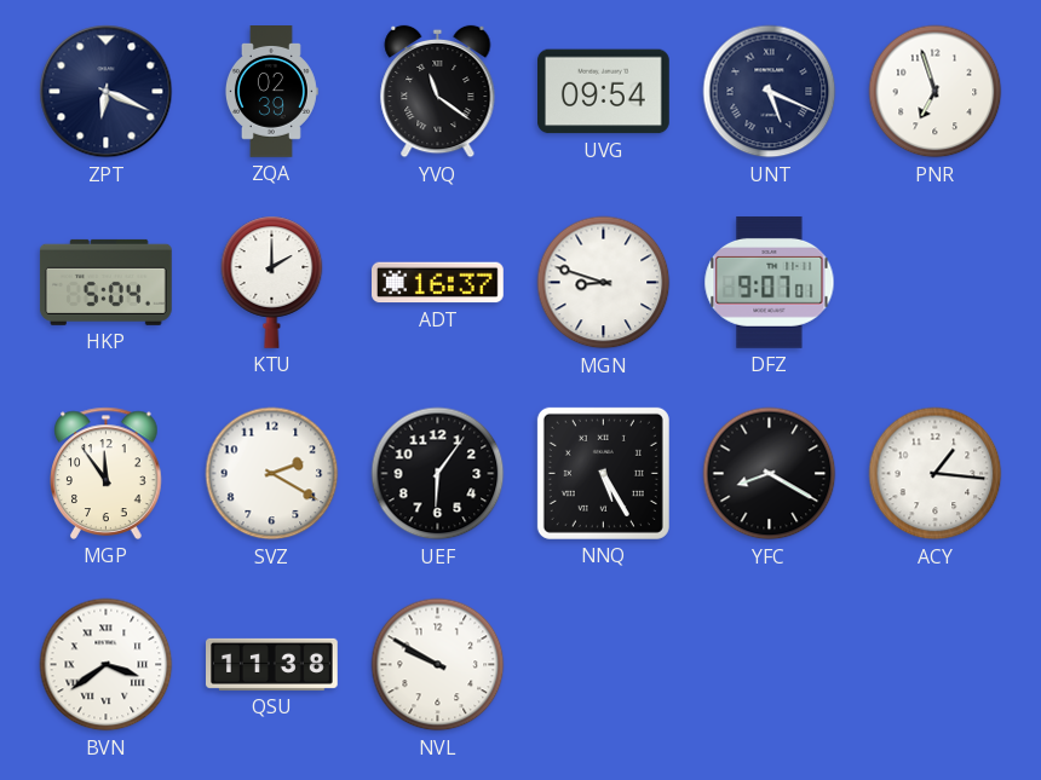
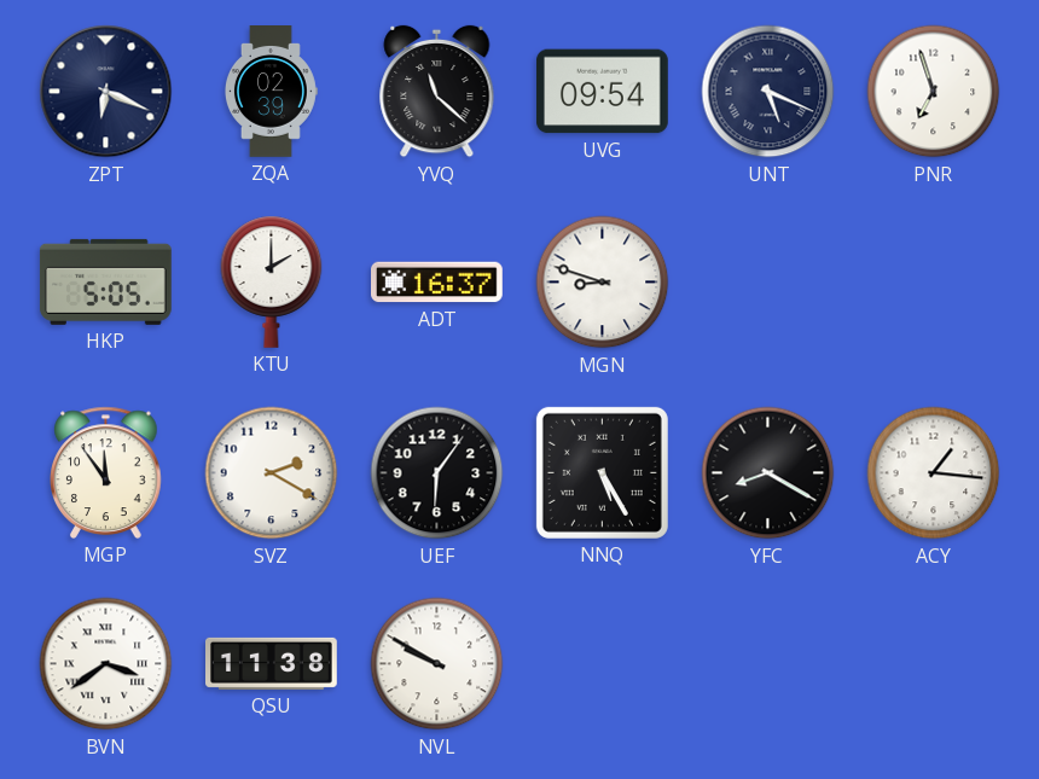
YVQ: 11:21 -> 11:22
HKP: 5:04 -> 5:05
DFZ: 9:07 -> none
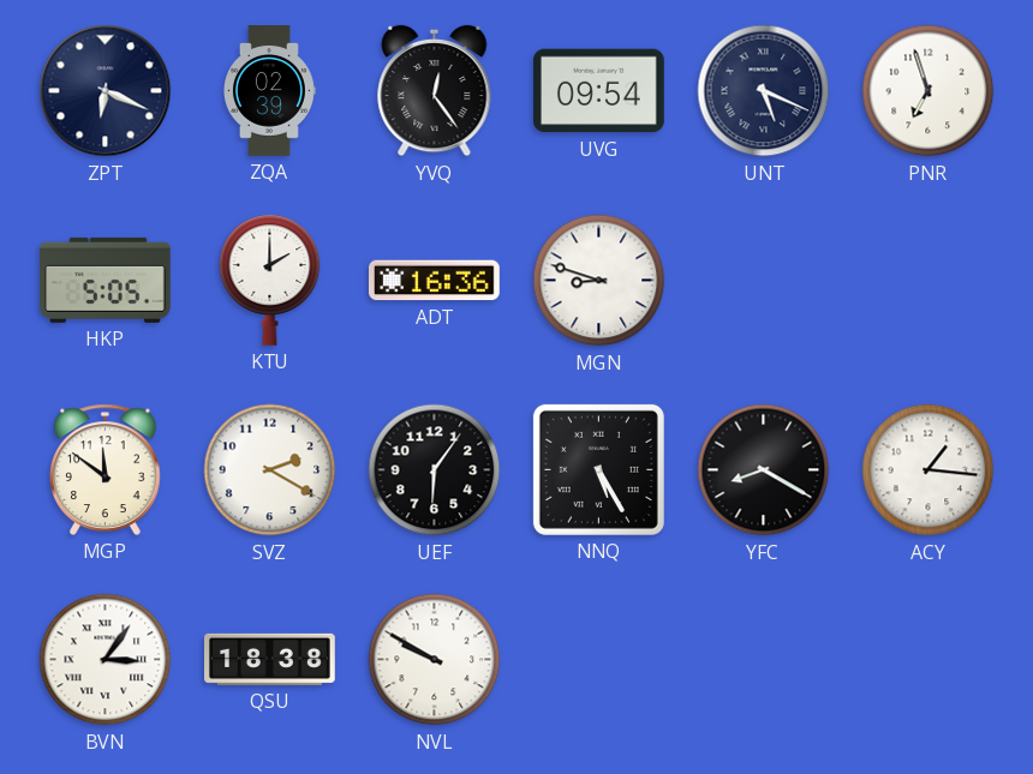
YVQ: 11:22 -> 12:24
ADT: 16:37 -> 16:36
MGP: 11:54 -> 11:51
BVN: 3:39 -> 3:06
QSU: 11:38 -> 18:38
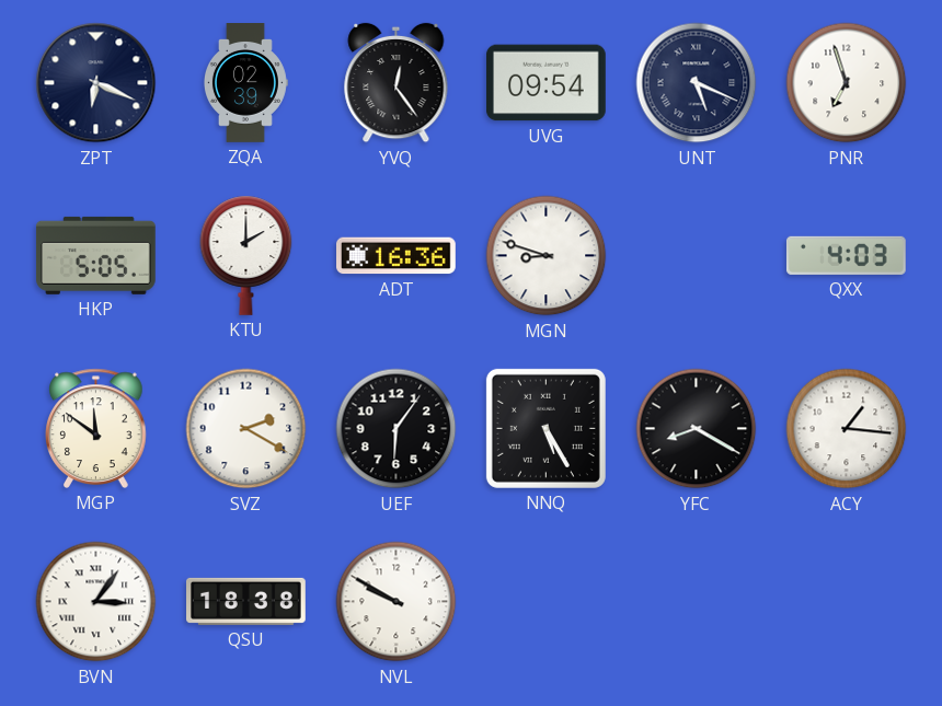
QXX: none -> 4:03
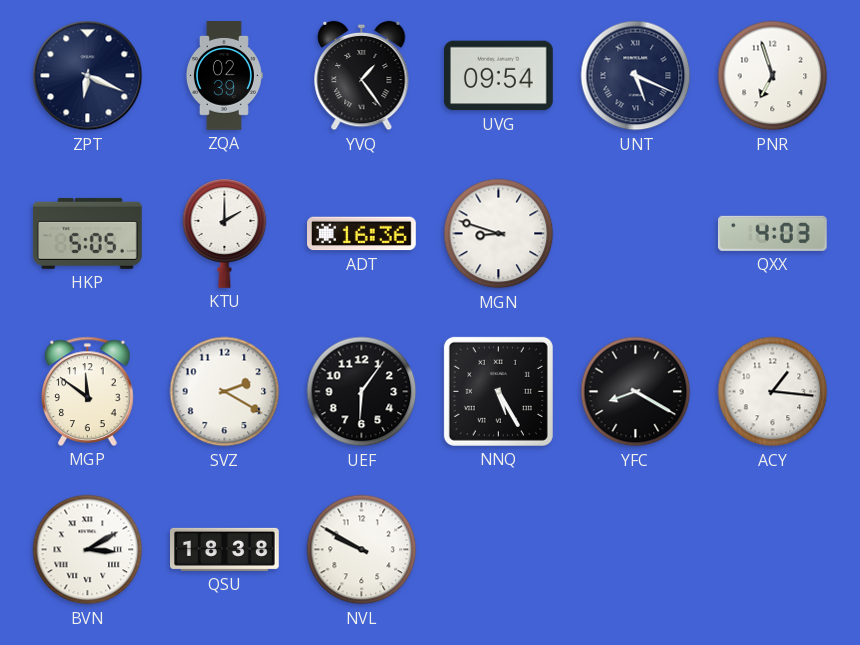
YVQ: 12:24 -> 1:24
BVN: 3:06 -> 3:10
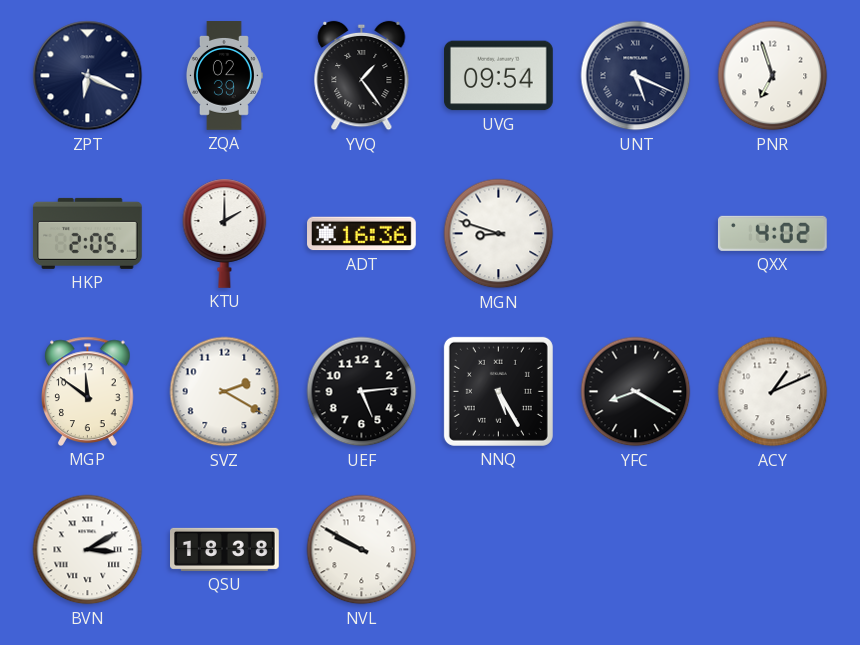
HKP: 5:05 -> 2:05
QXX: 4:03 -> 4:02
UEF: 6:06 -> 5:14
ACY: 1:16 -> 1:11
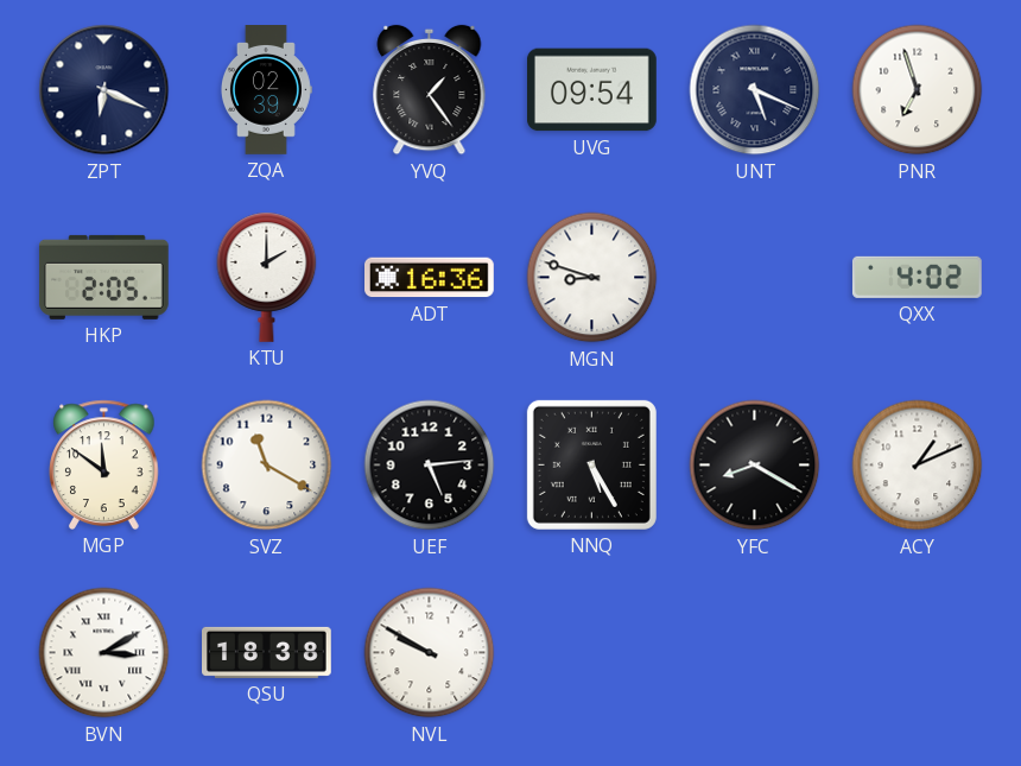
SVZ: 2:20 -> 11:20
